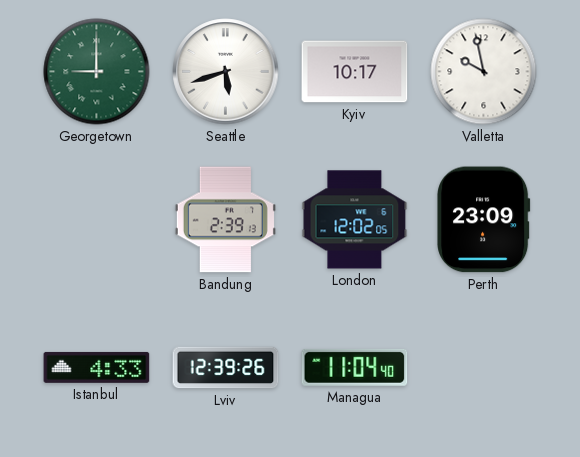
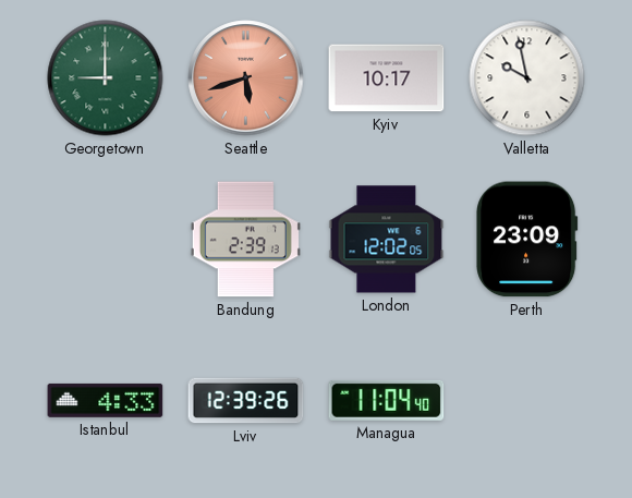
Seattle dial: white -> salmon
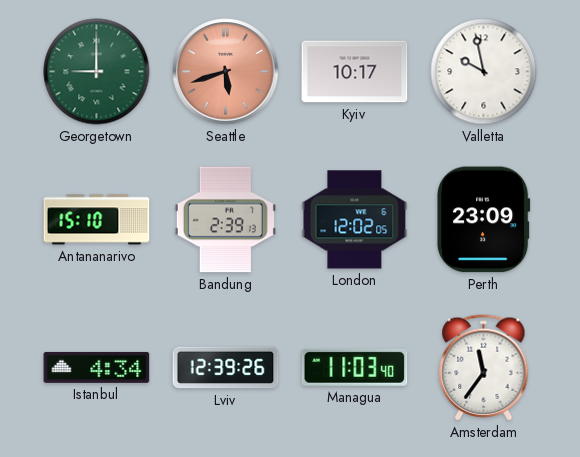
Antananarivo: none -> 15:10
Istanbul: 4:33 -> 4:34
Managua: 11:04 -> 11:03
Amsterdam: none -> 11:36
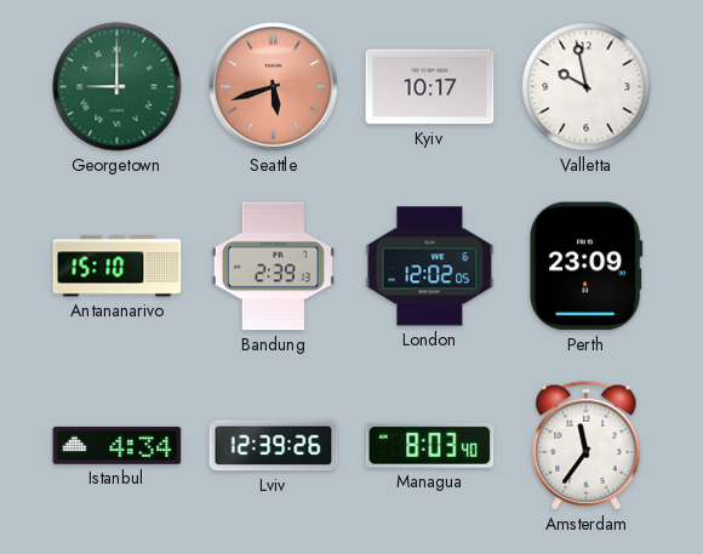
Managua: 11:03 -> 8:03
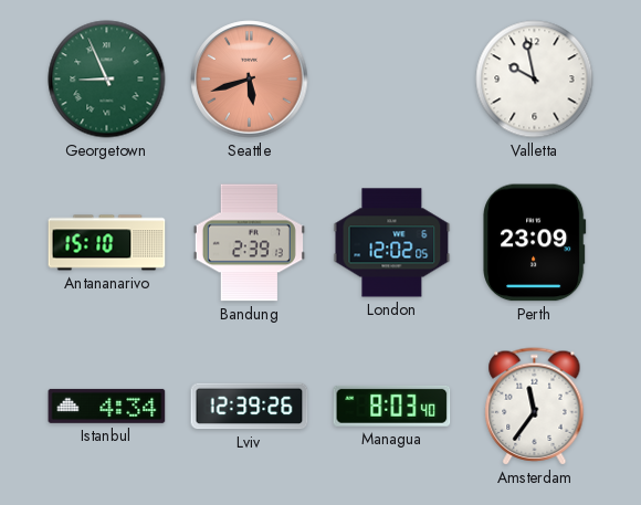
Georgetown: 9:00 -> 8:56
Kyiv: 10:17 -> none
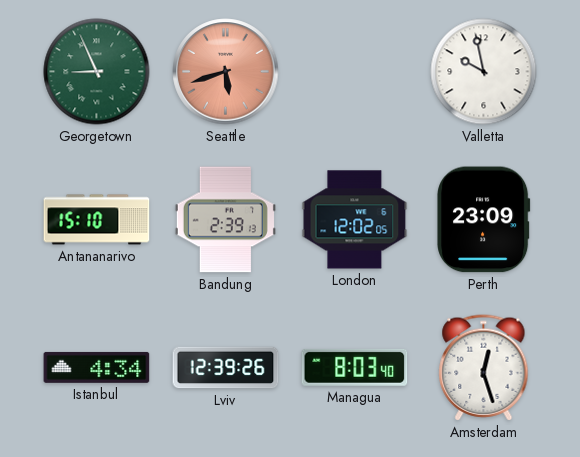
Amsterdam: 11:36 -> 12:27
